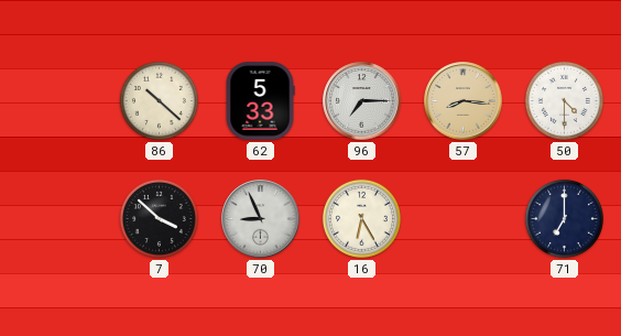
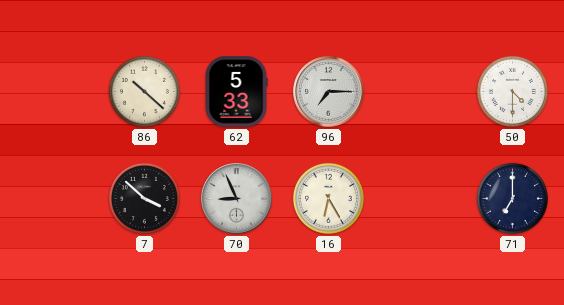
57: 8:16 -> none
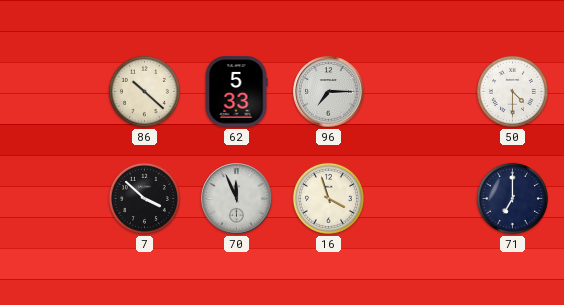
70: 8:56 -> 11:56
16: 6:25 -> 3:57
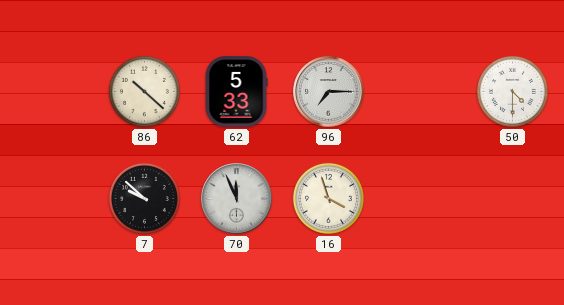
7: 3:52 -> 9:52
71: 7:00 -> none
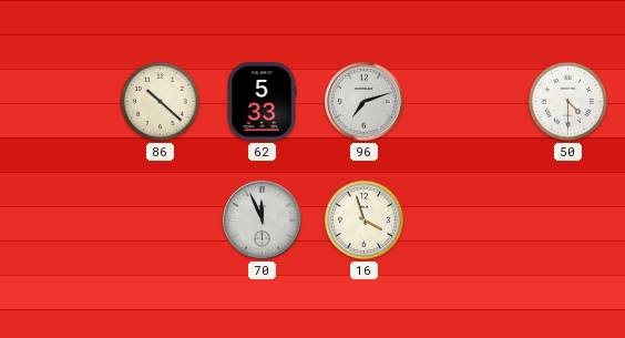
96: 7:15 -> 7:12
7: 9:52 -> none
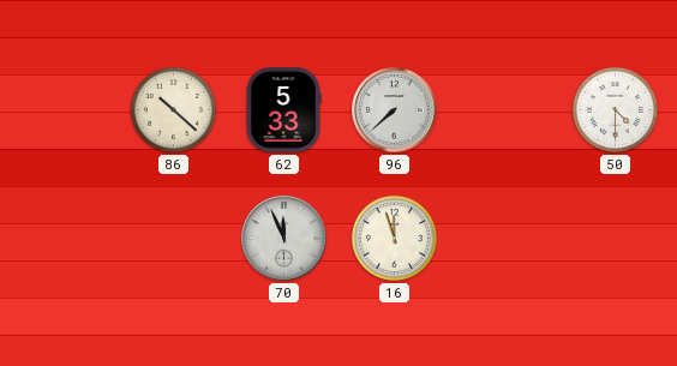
96: 7:12 -> 7:38
16: 3:57 -> 11:57
